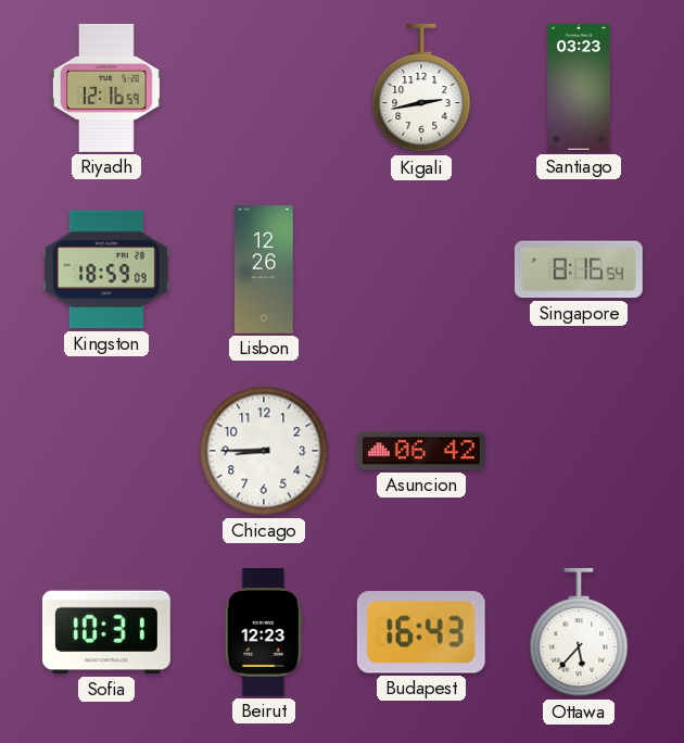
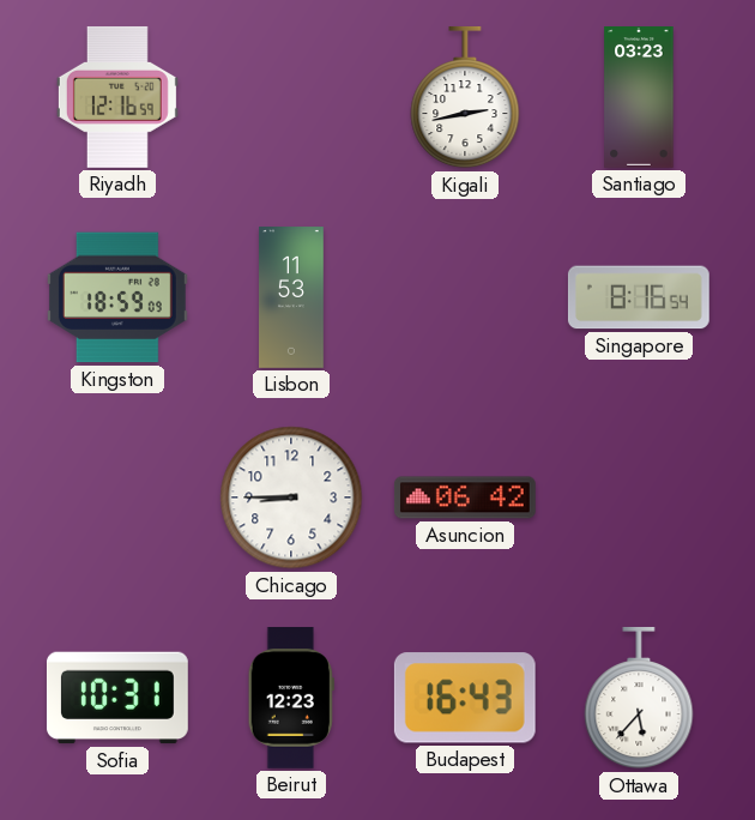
Lisbon: 12:26 -> 11:53
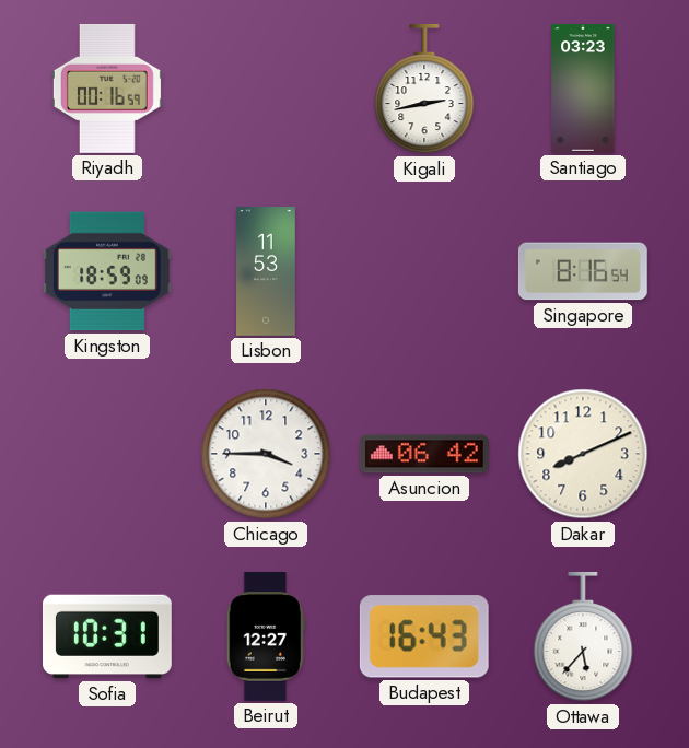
Riyadh: 12:16 -> 00:16
Chicago: 8:45 -> 3:45
Dakar: none -> 8:11
Beirut: 12:23 -> 12:27
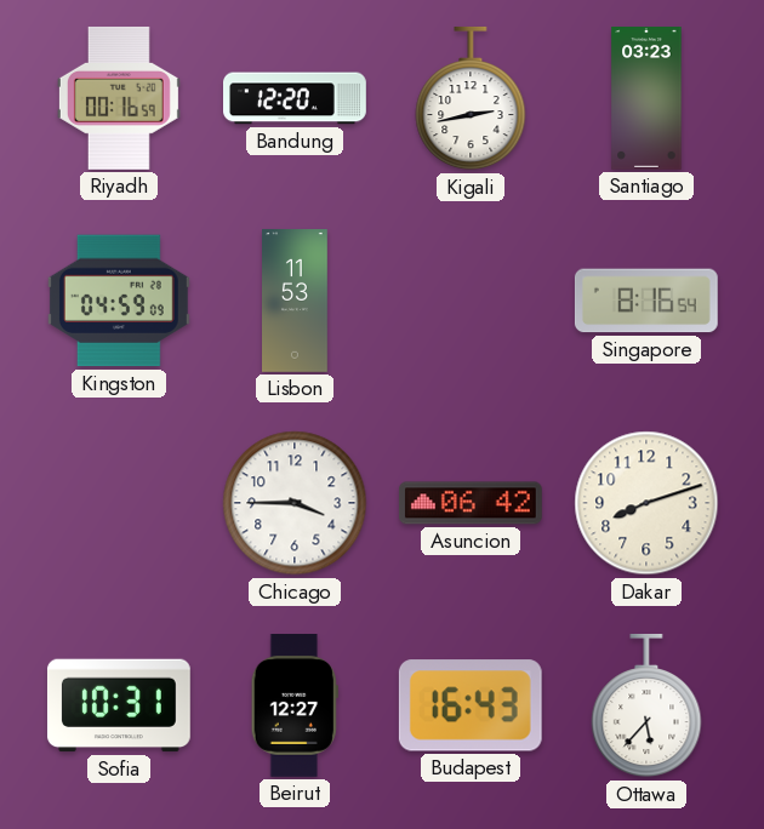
Bandung: none -> 12:20
Kingston: 18:59 -> 04:59
Dakar: 8:11 -> 8:12
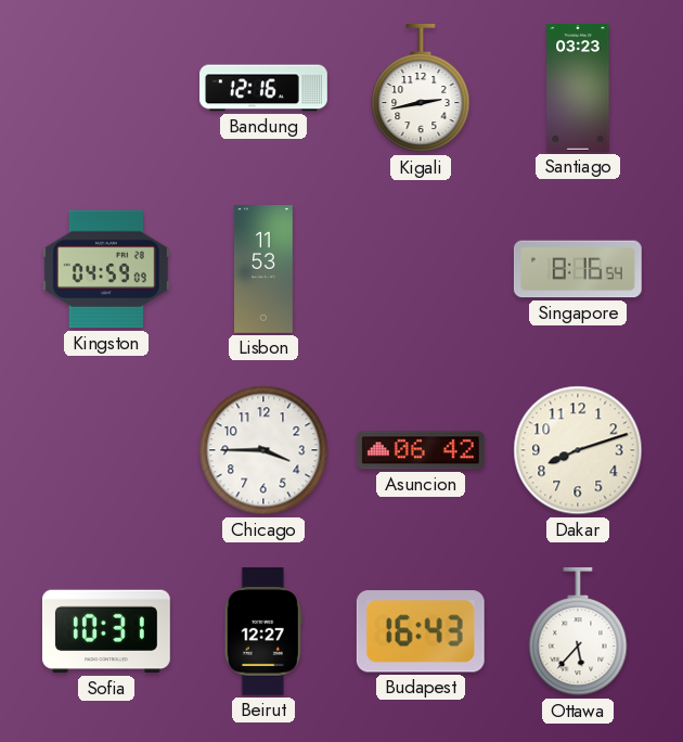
Riyadh: 00:16 -> none
Bandung: 12:20 -> 12:16
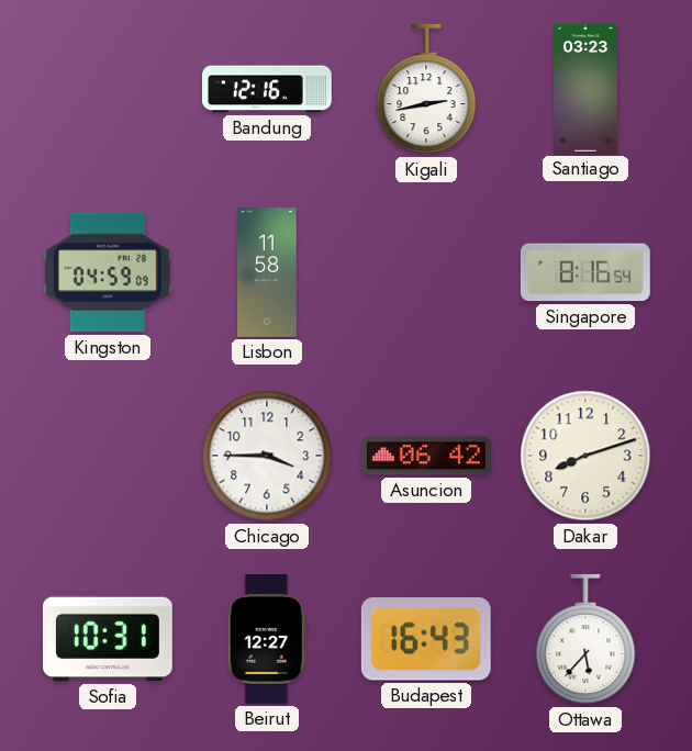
Lisbon: 11:53 -> 11:58
